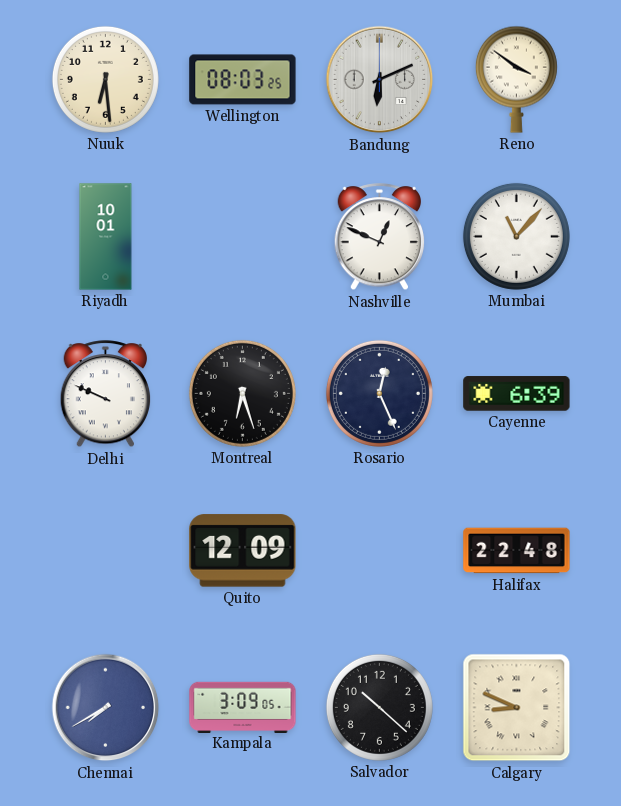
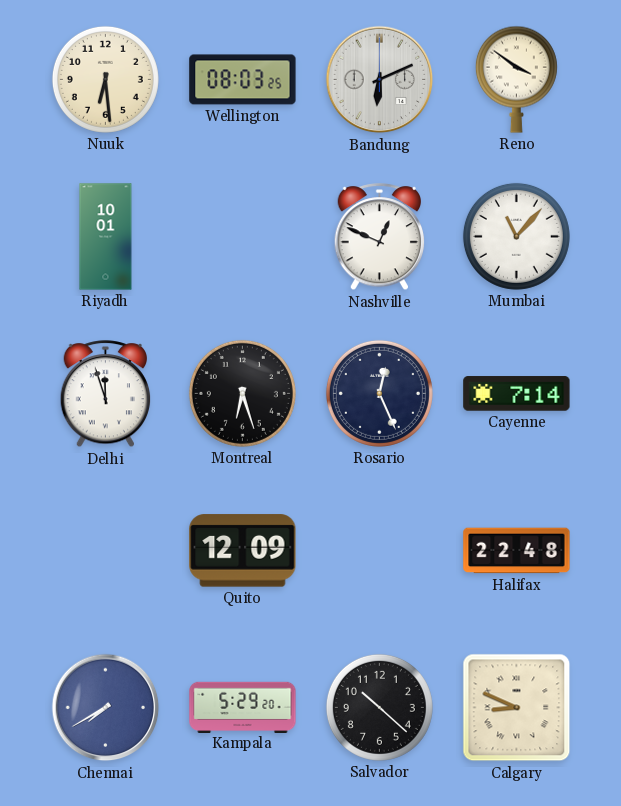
Delhi: 9:49 -> 11:57
Cayenne: 6:39 -> 7:14
Kampala: 3:09 -> 5:29
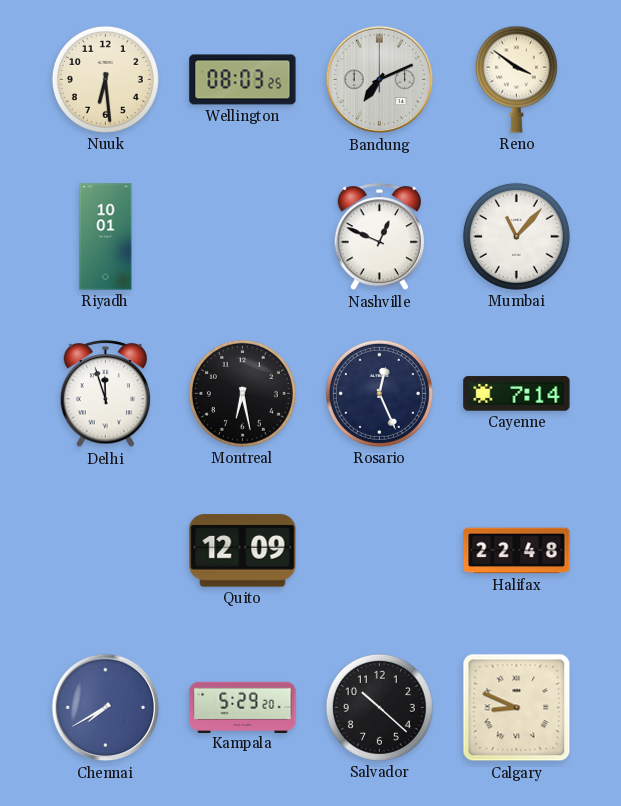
Bandung: 6:11 -> 7:11
Montreal: 6:27 -> 6:28
